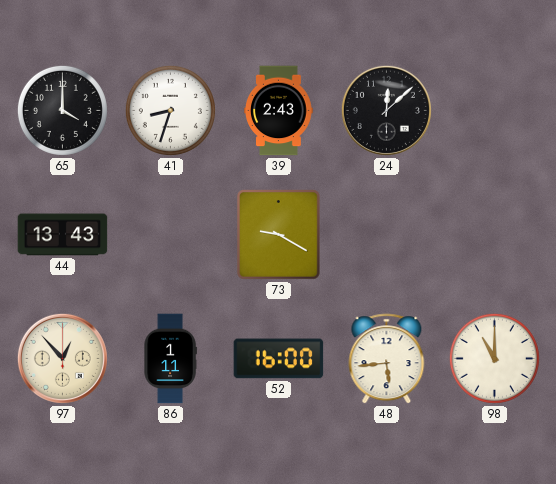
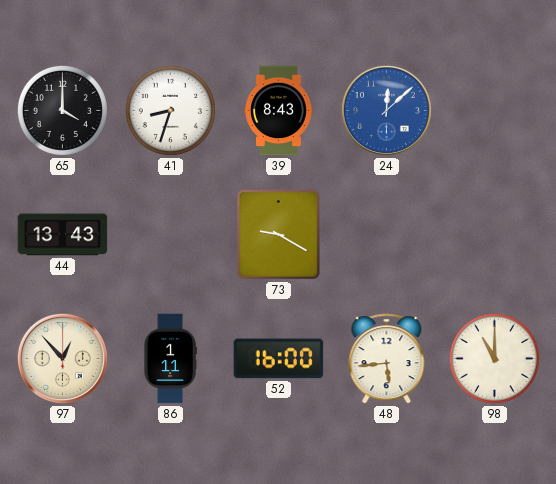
39: 2:43 -> 8:43
24 dial: black -> blue
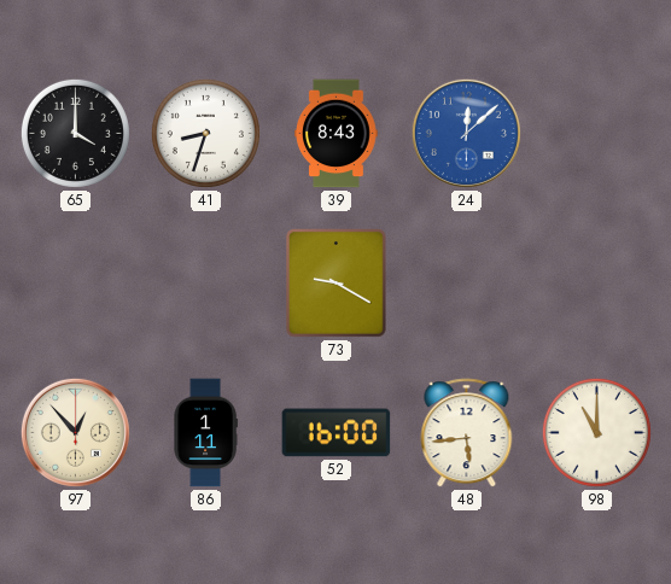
44: 13:43 -> none
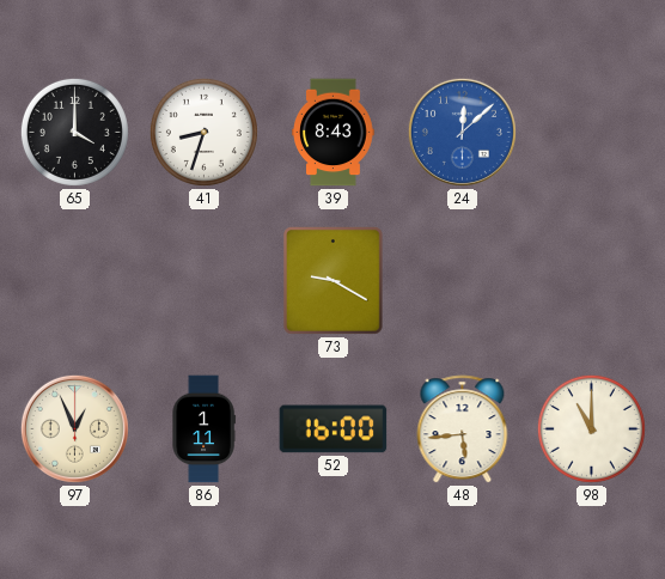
97: 12:53 -> 12:56
